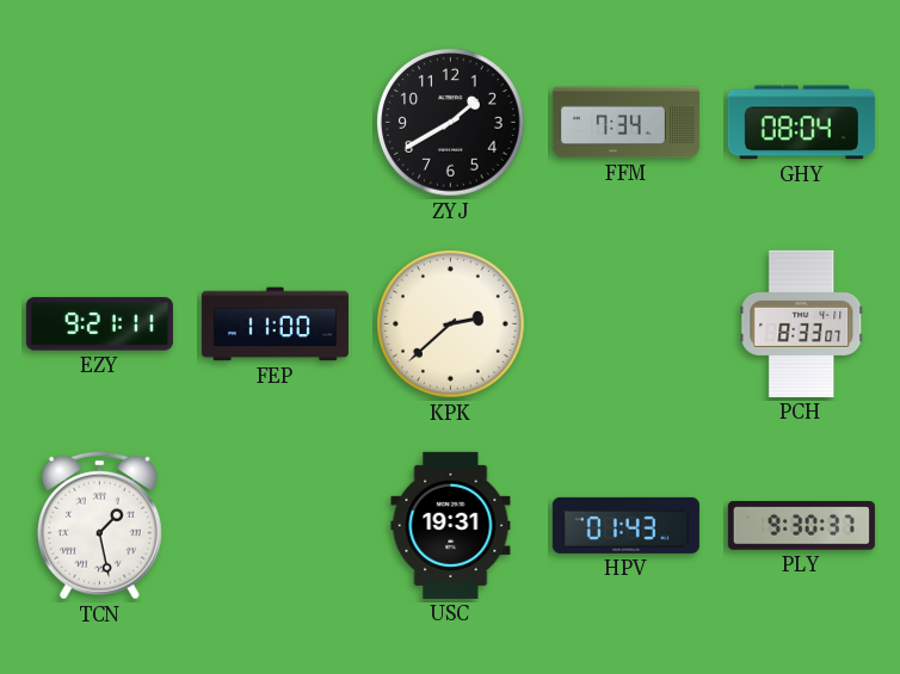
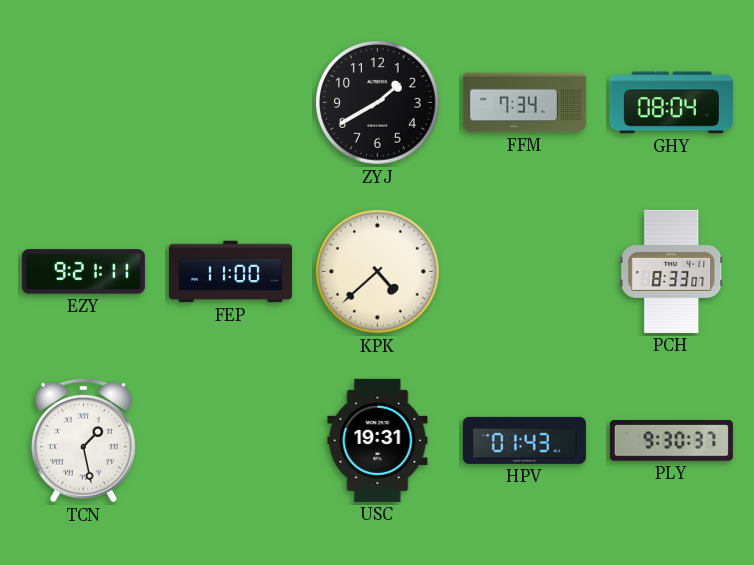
KPK: 2:38 -> 4:38
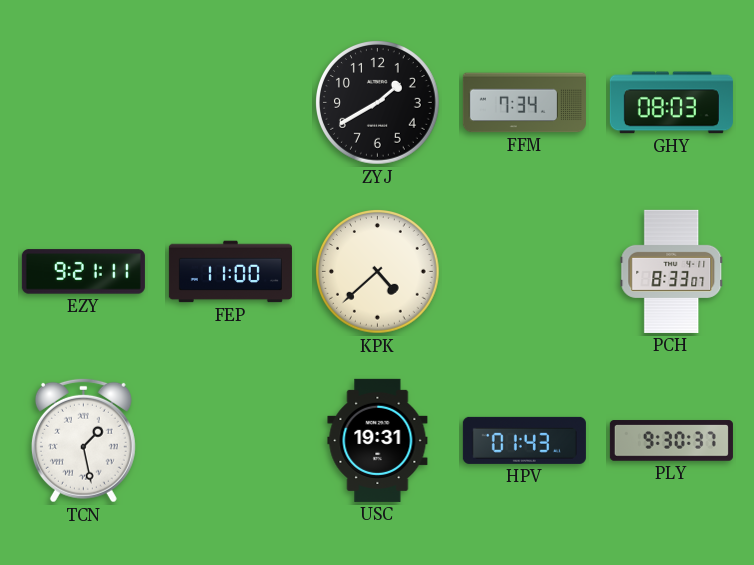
GHY: 08:04 -> 08:03
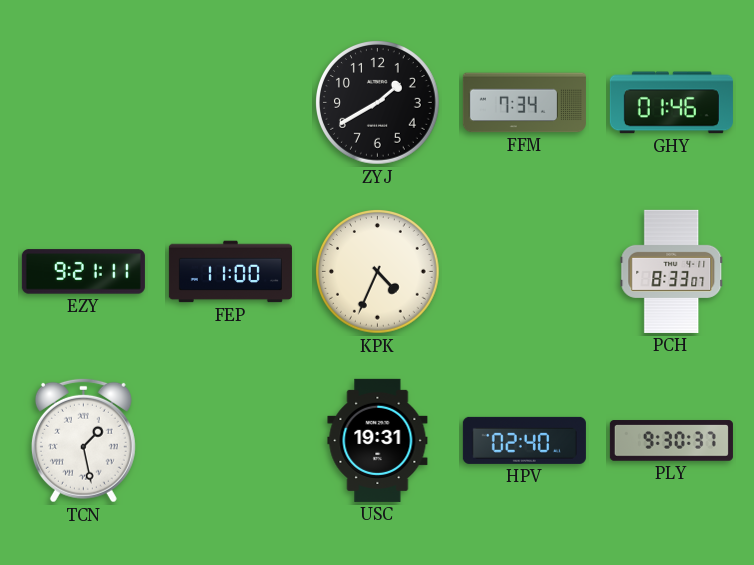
GHY: 08:03 -> 01:46
KPK: 4:38 -> 4:34
HPV: 01:43 -> 02:40
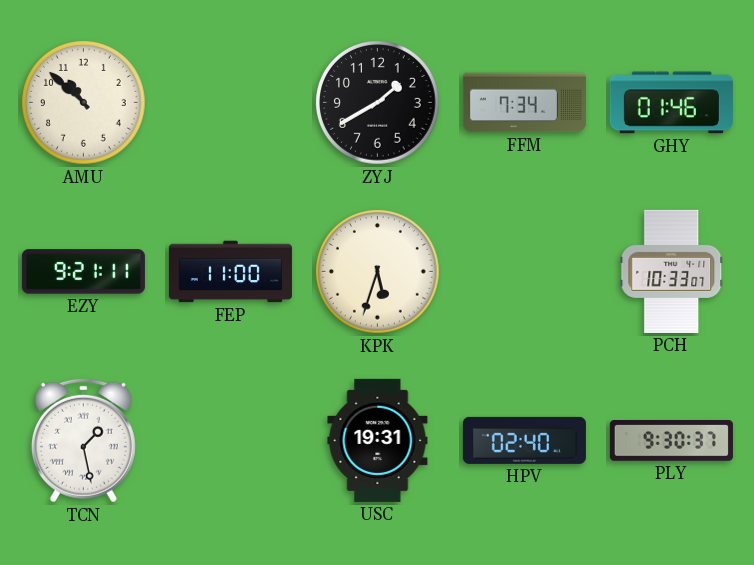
AMU: none -> 10:52
KPK: 4:34 -> 5:33
PCH: 8:33 -> 10:33
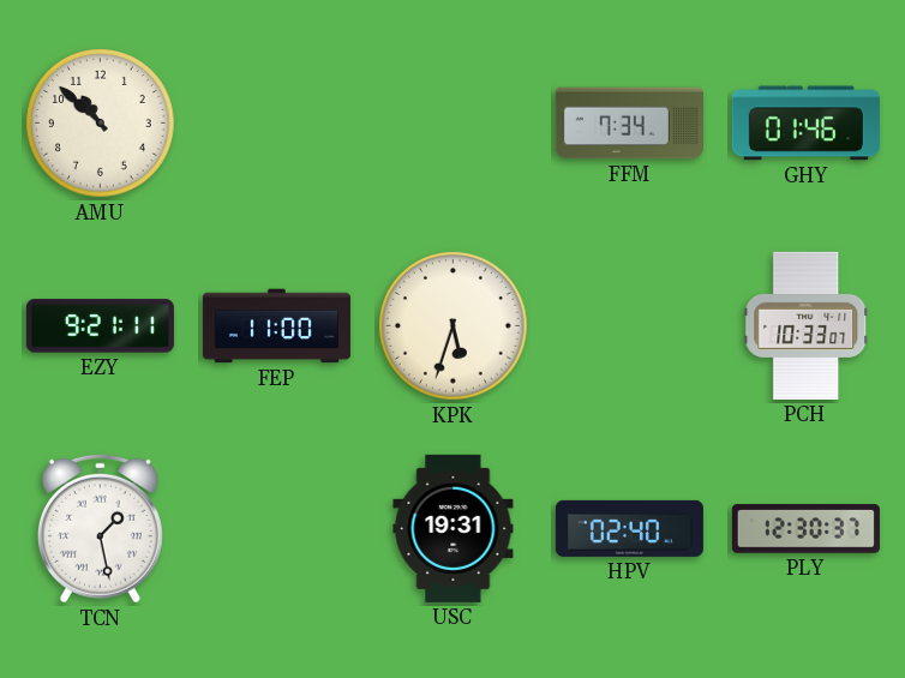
ZYJ: 1:40 -> none
PLY: 9:30 -> 12:30
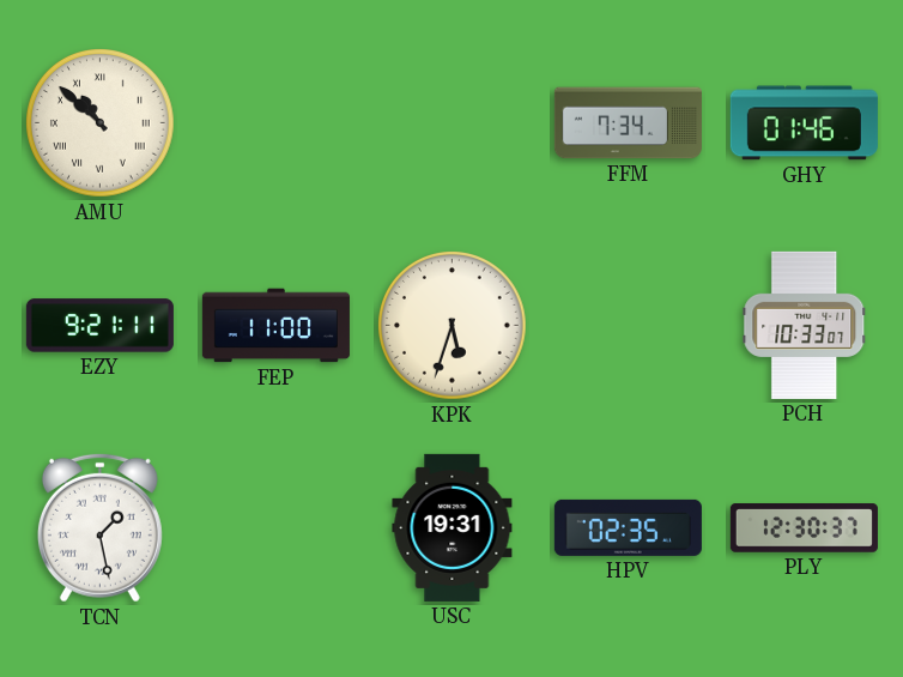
AMU numerals: Arabic -> Roman
HPV: 02:40 -> 02:35
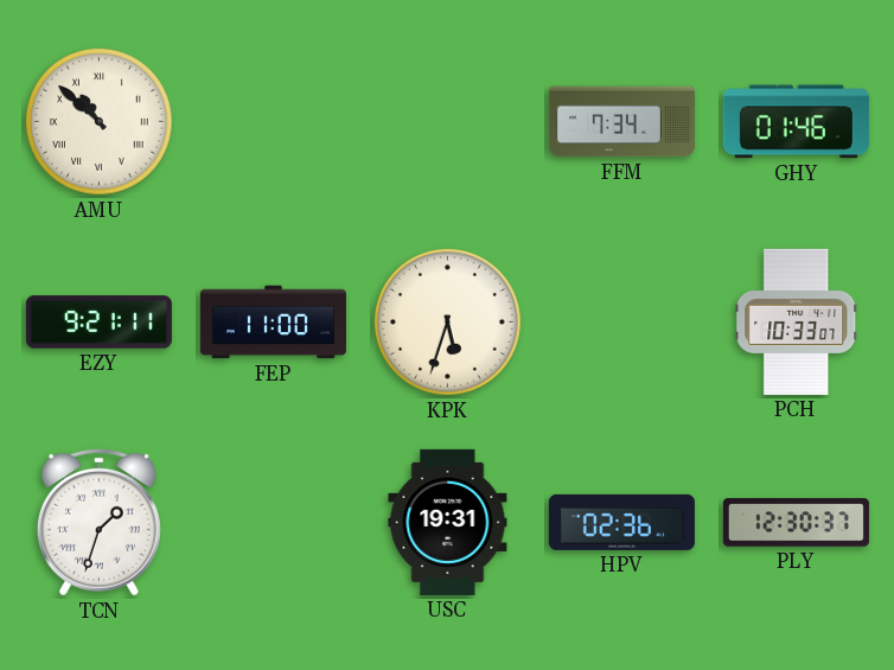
TCN: 1:28 -> 1:33
HPV: 02:35 -> 02:36
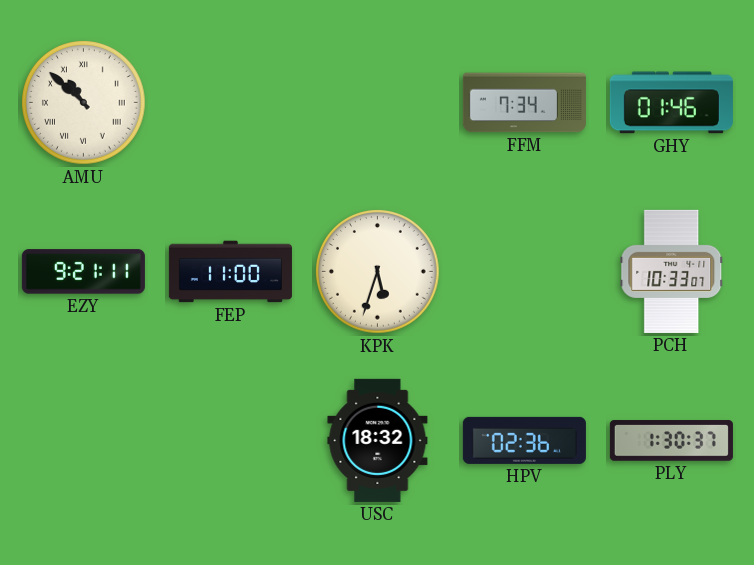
TCN: 1:33 -> none
USC: 19:31 -> 18:32
PLY: 12:30 -> 1:30
